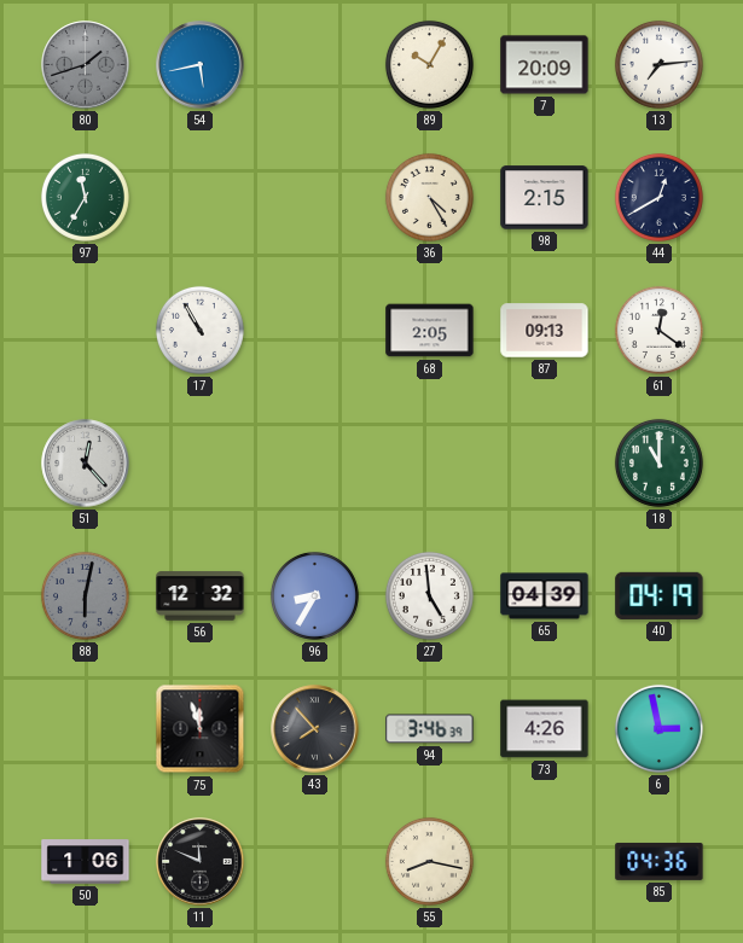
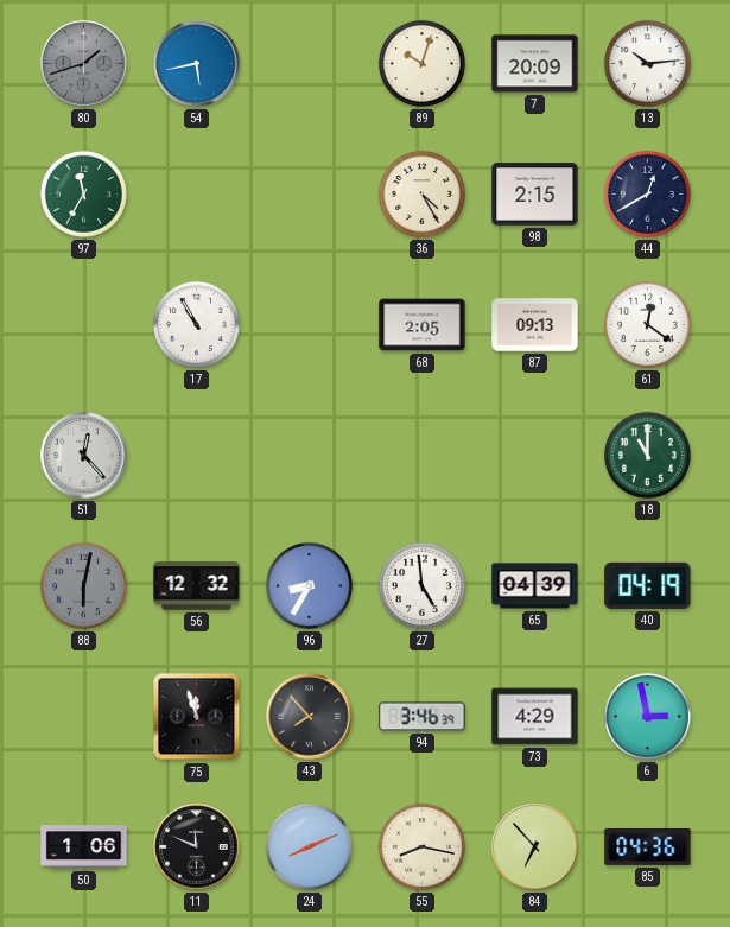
89: 10:05 -> 10:03
13: 7:14 -> 10:14
73: 4:26 -> 4:29
24: none -> 8:11
84: none -> 6:53
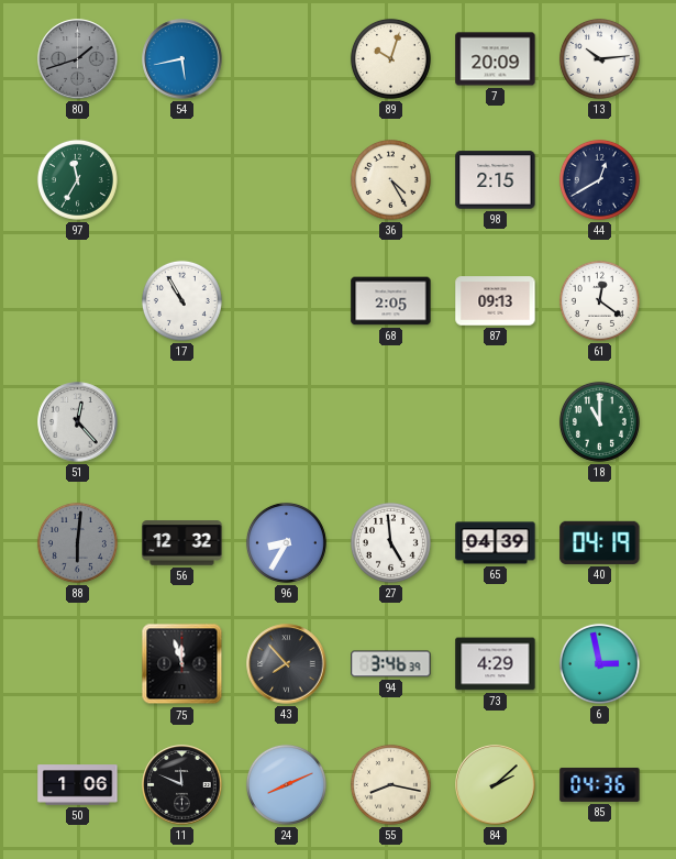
88: 6:02 -> 6:01
84: 6:53 -> 2:08
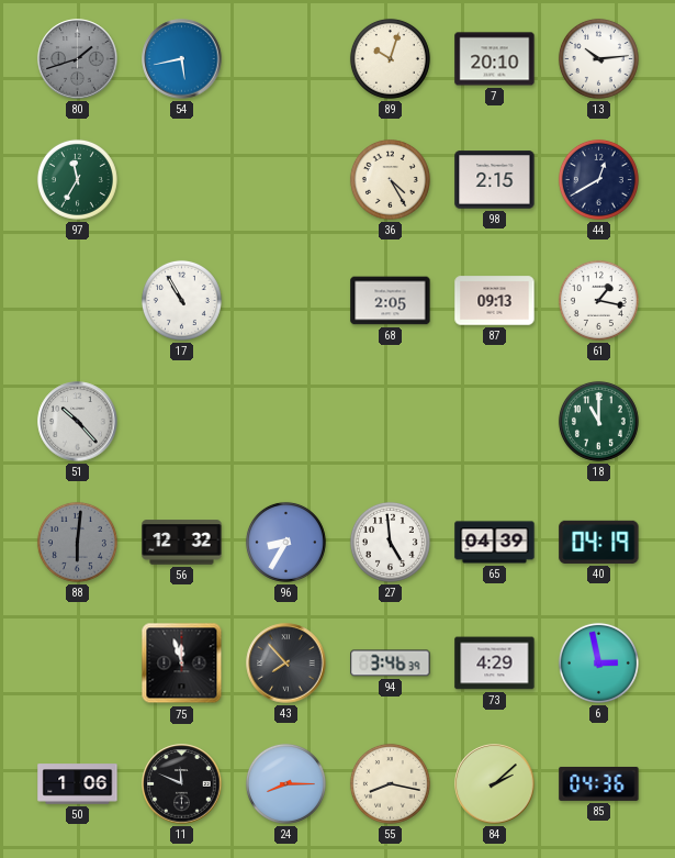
7: 20:09 -> 20:10
61: 12:21 -> 1:17
51: 12:23 -> 10:23
24: 8:11 -> 8:15
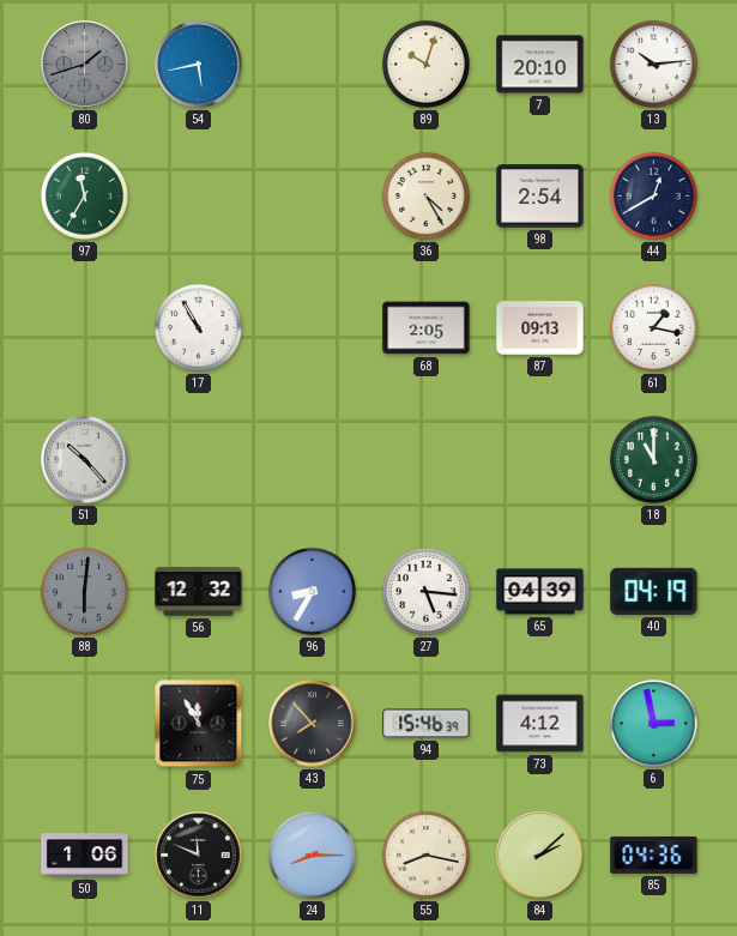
98: 2:15 -> 2:54
27: 4:59 -> 5:16
75: 11:57 -> 11:55
94: 3:46 -> 15:46
73: 4:29 -> 4:12
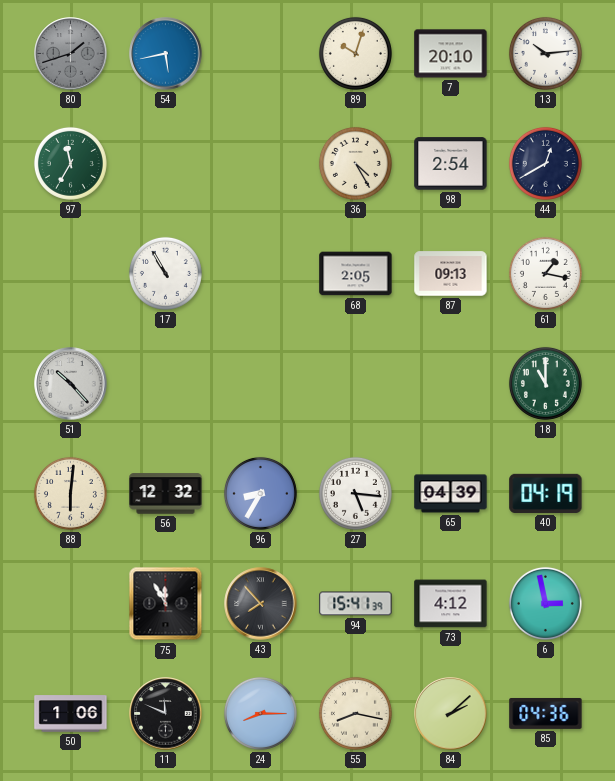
88 dial: grey -> cream
94: 15:46 -> 15:41
